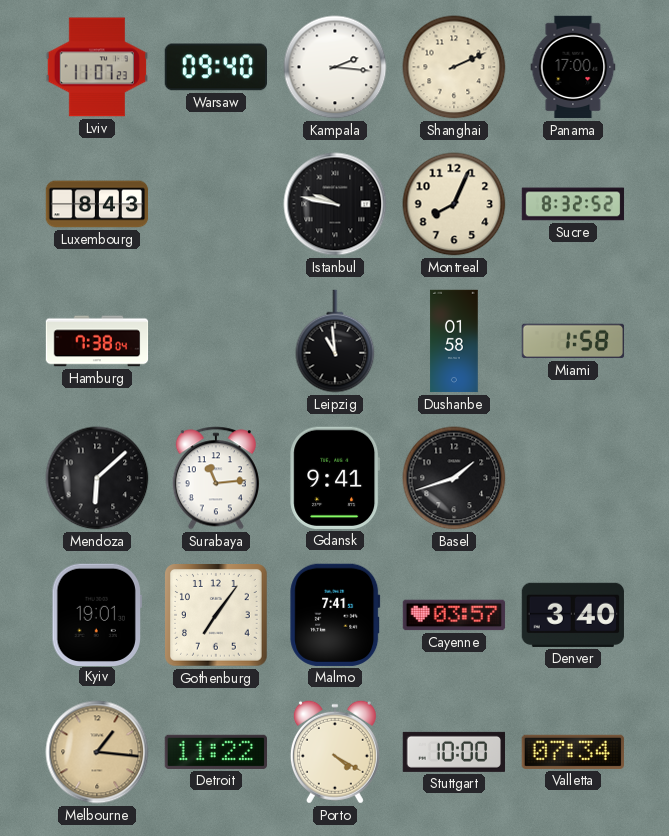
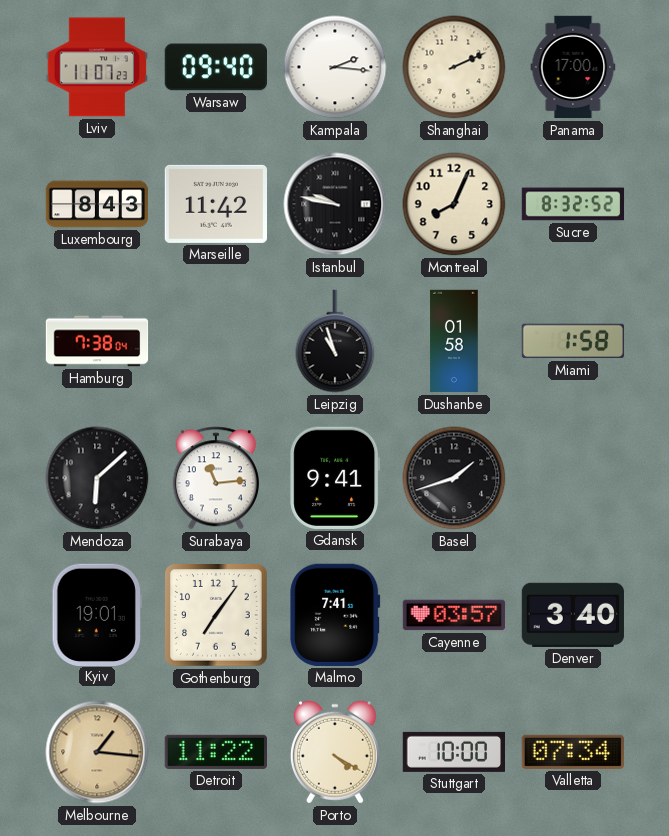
Marseille: none -> 11:42
Leipzig: 10:59 -> 10:57
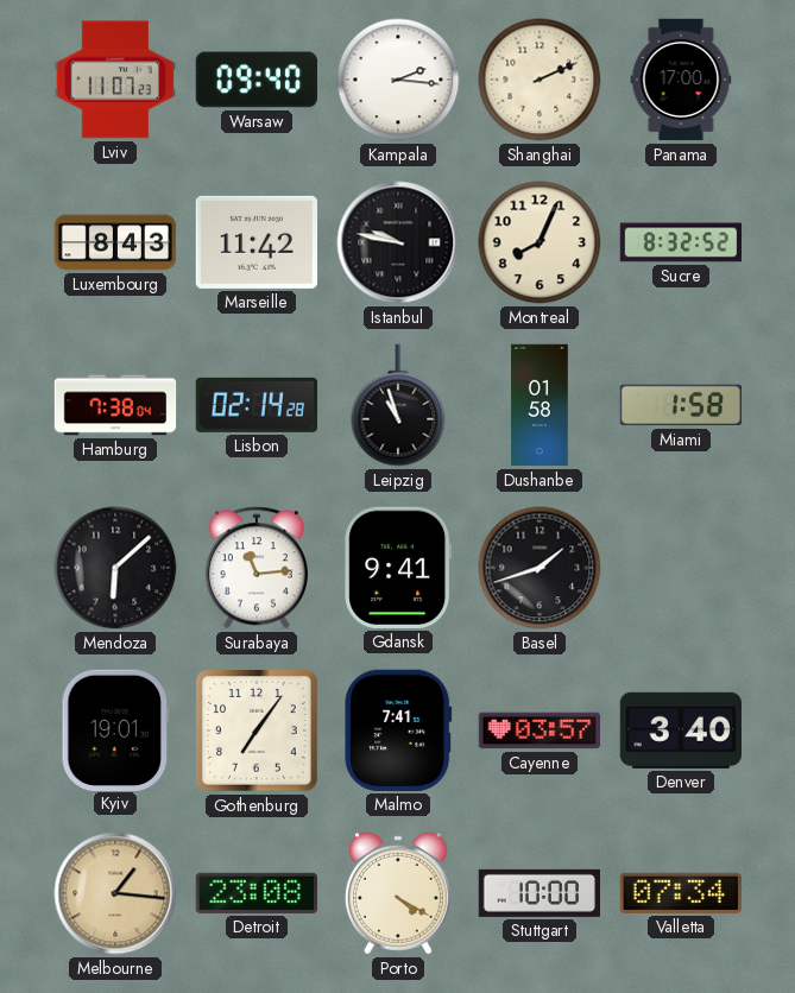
Lisbon: none -> 02:14
Detroit: 11:22 -> 23:08
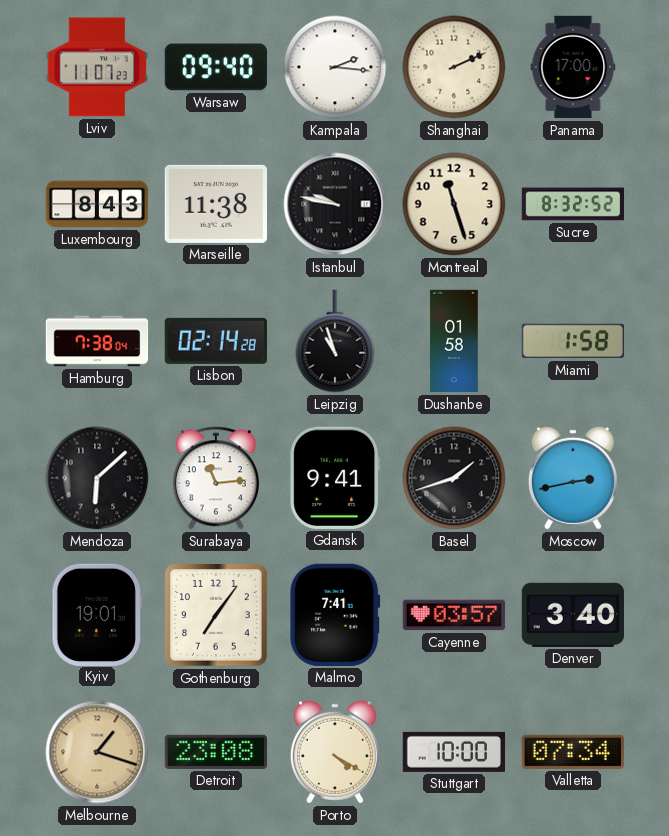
Marseille: 11:42 -> 11:38
Montreal: 8:04 -> 11:27
Moscow: none -> 2:43
Melbourne: 1:16 -> 1:18
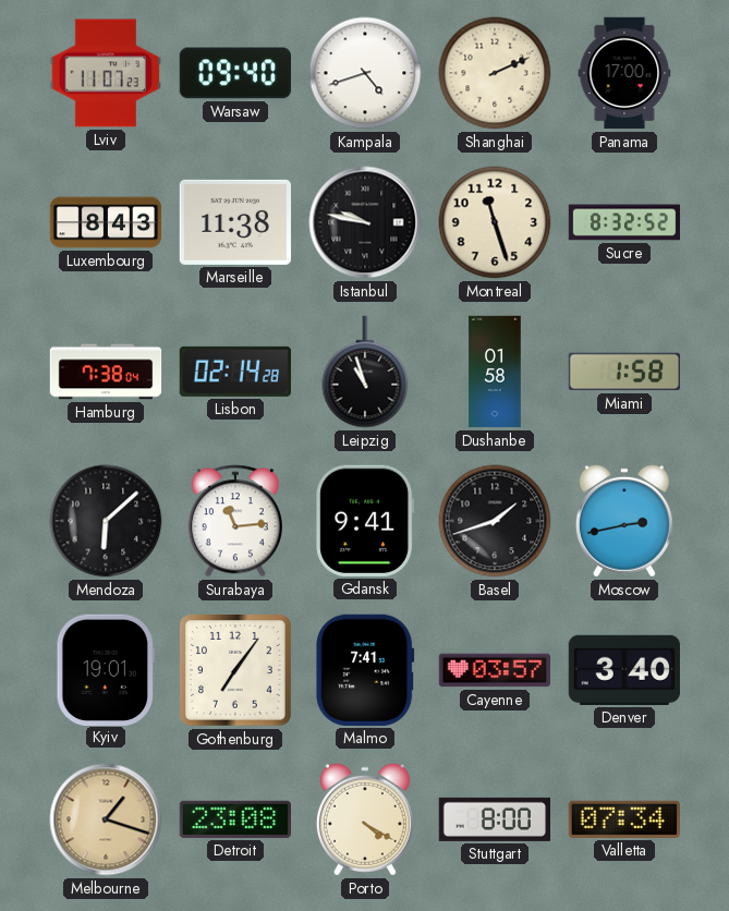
Kampala: 2:16 -> 4:42
Stuttgart: 10:00 -> 8:00
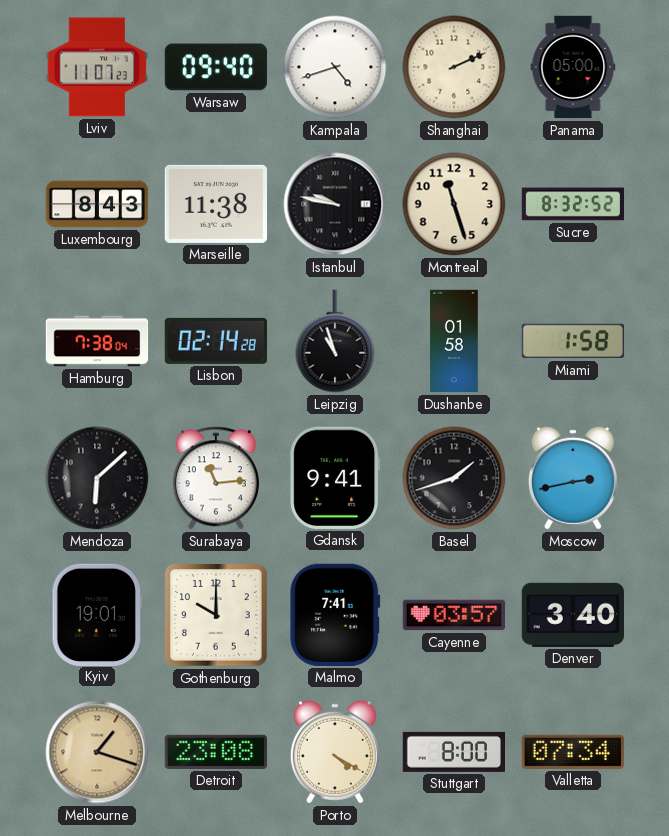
Panama: 17:00 -> 05:00
Gothenburg: 7:06 -> 10:00
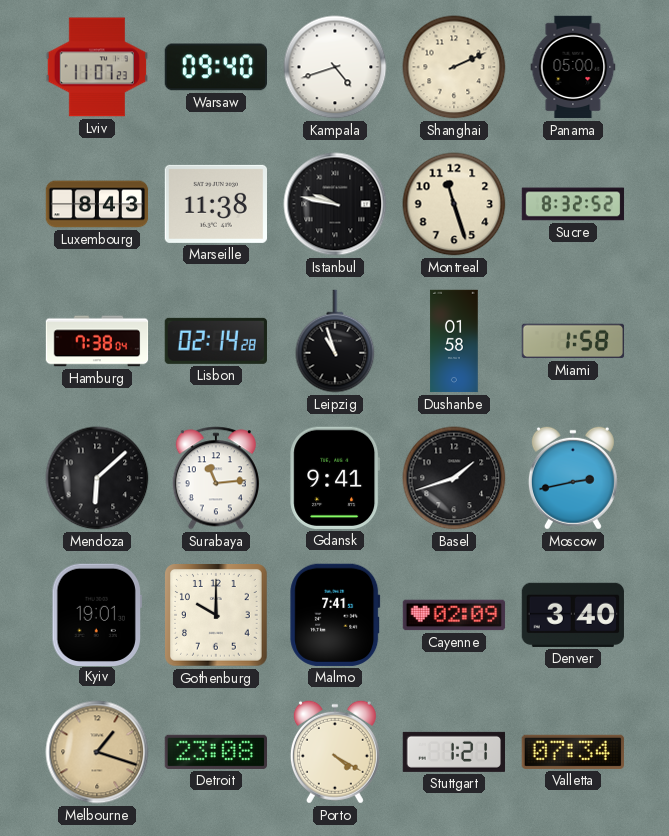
Cayenne: 03:57 -> 02:09
Stuttgart: 8:00 -> 1:21
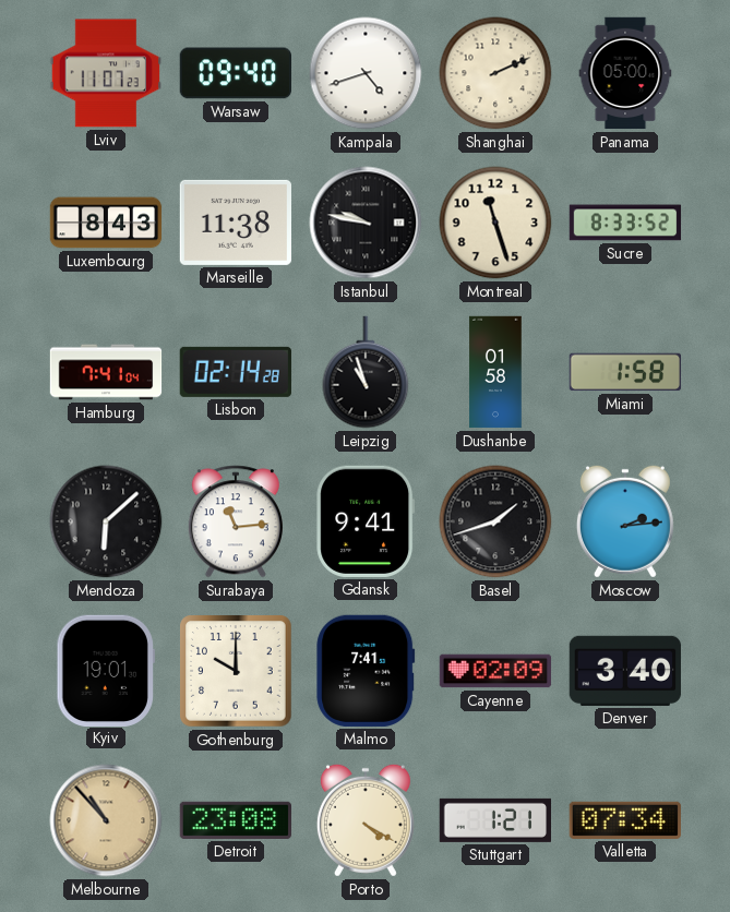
Sucre: 8:32 -> 8:33
Hamburg: 7:38 -> 7:41
Moscow: 2:43 -> 2:14
Melbourne: 1:18 -> 10:53
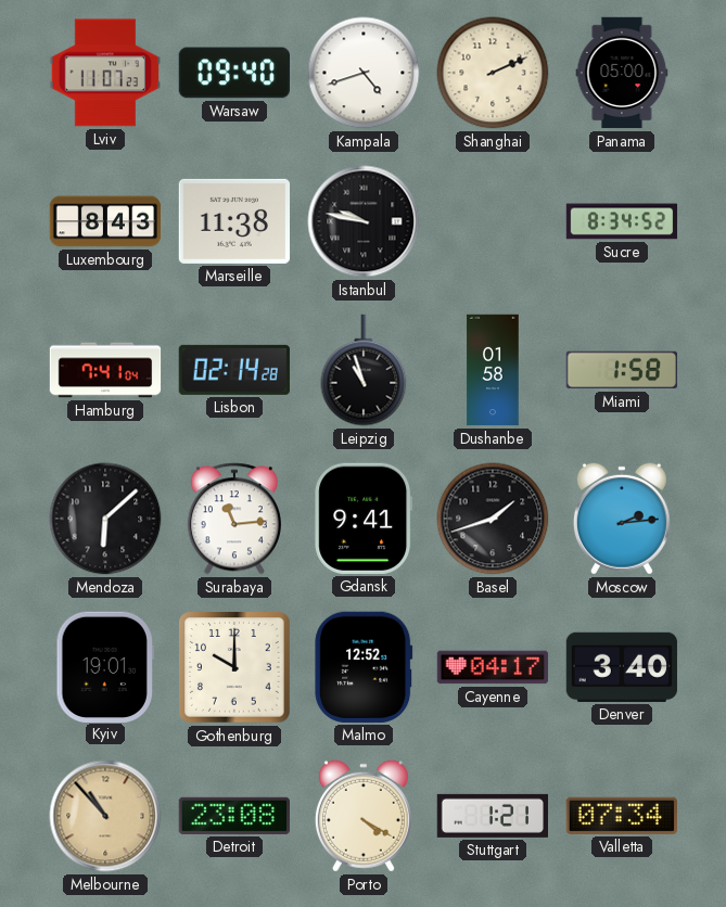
Montreal: 11:27 -> none
Sucre: 8:33 -> 8:34
Malmo: 7:41 -> 12:52
Cayenne: 02:09 -> 04:17
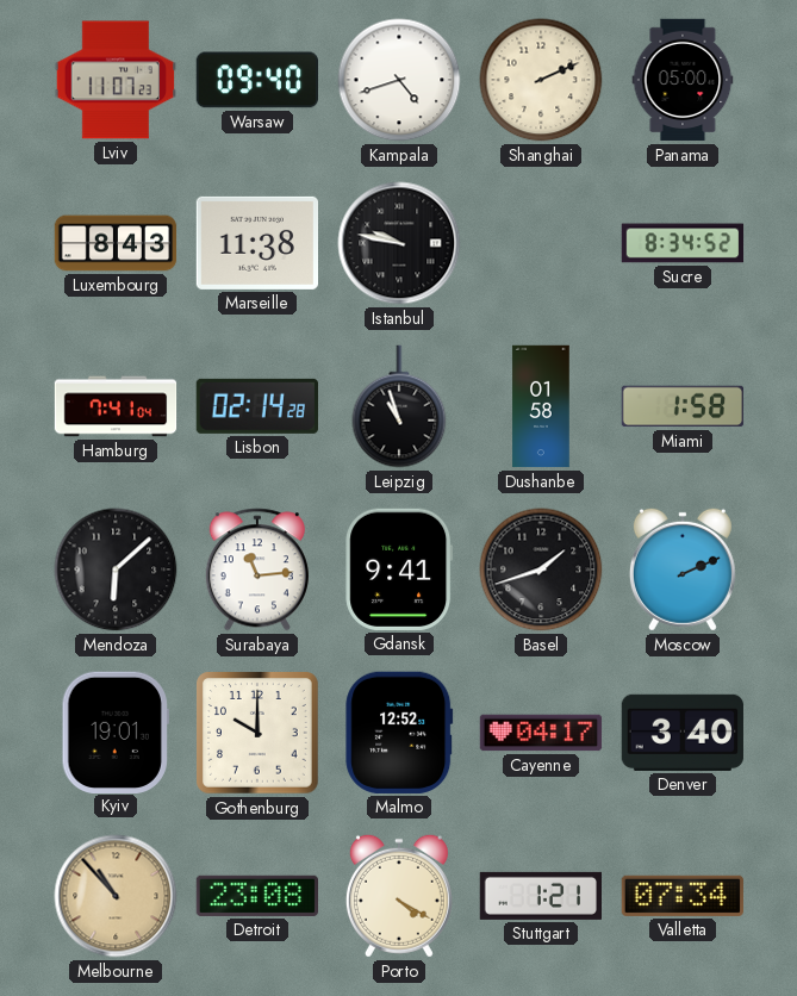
Moscow: 2:14 -> 2:11
